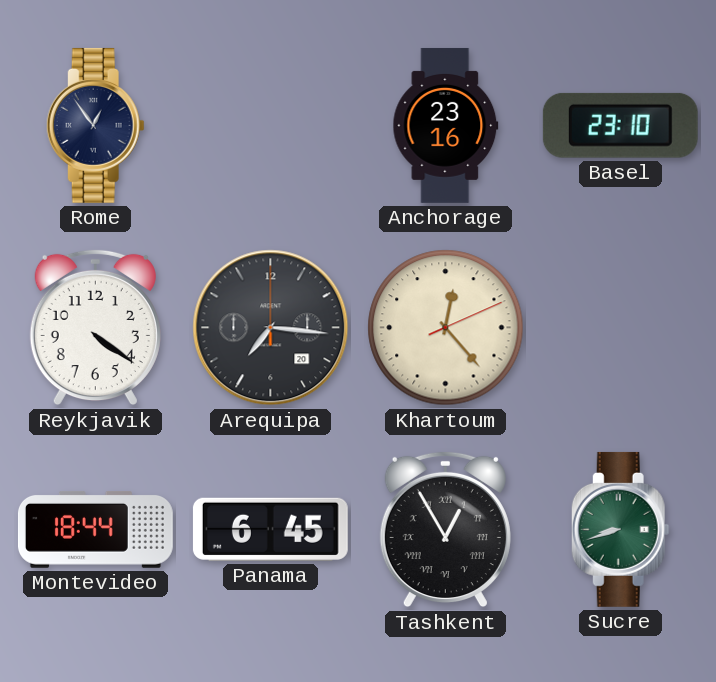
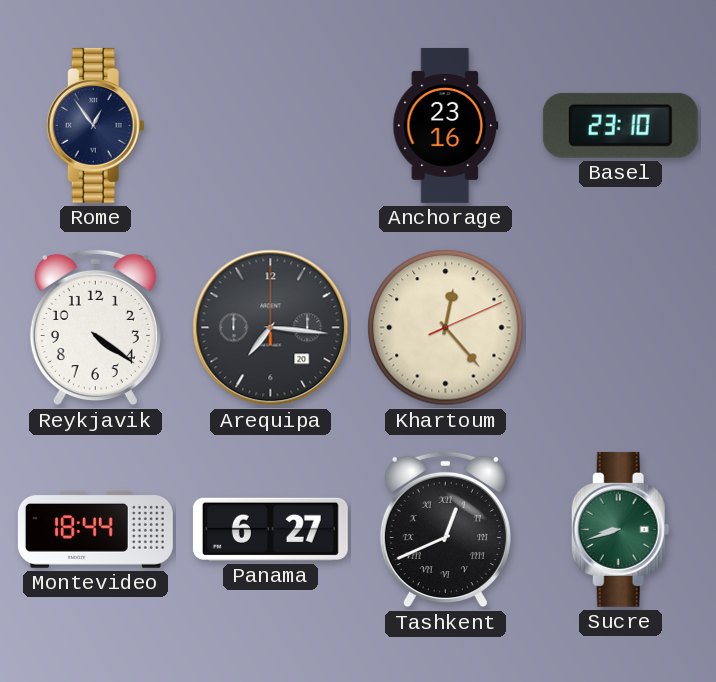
Panama: 6:45 -> 6:27
Tashkent: 12:55 -> 12:41
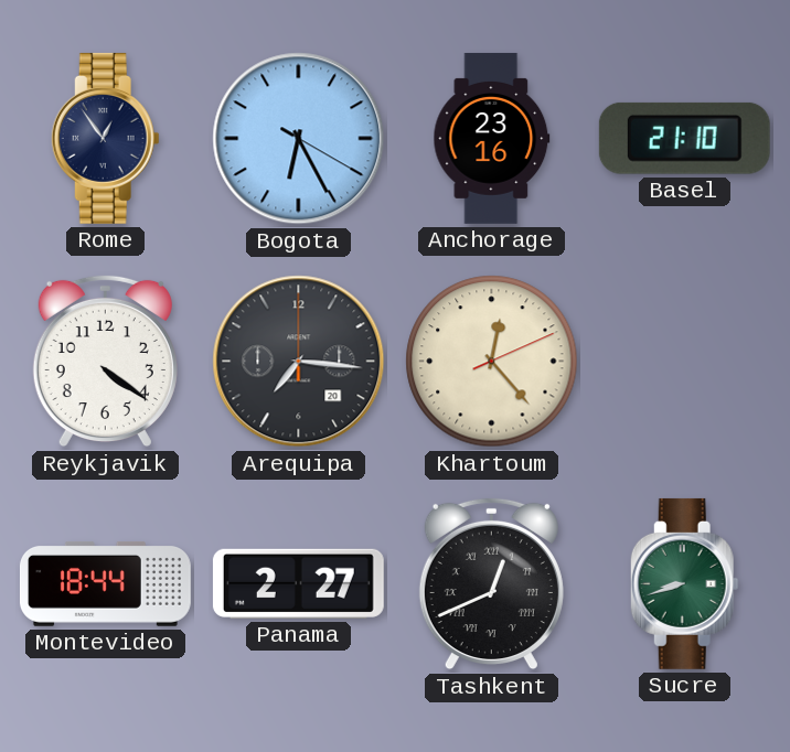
Bogota: none -> 6:25
Basel: 23:10 -> 21:10
Panama: 6:27 -> 2:27
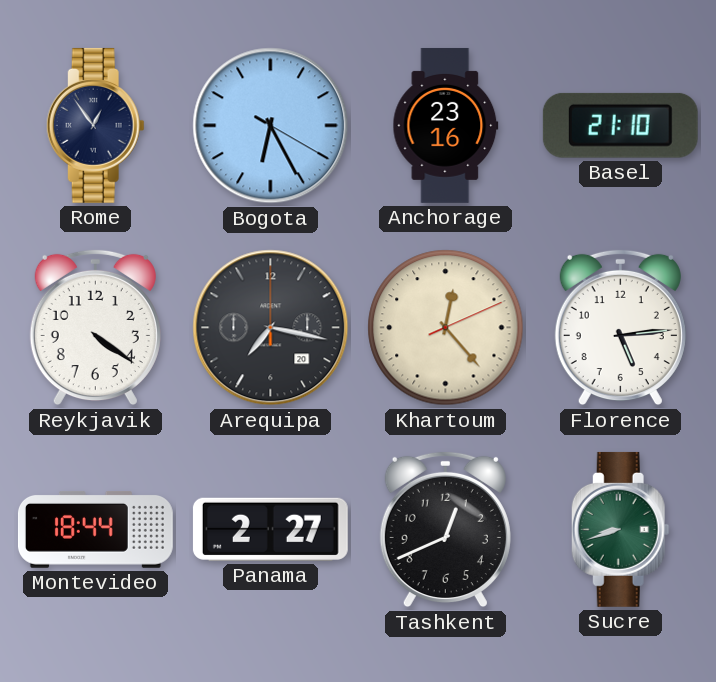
Arequipa: 7:16 -> 7:17
Florence: none -> 5:14
Tashkent numerals: Roman -> Arabic
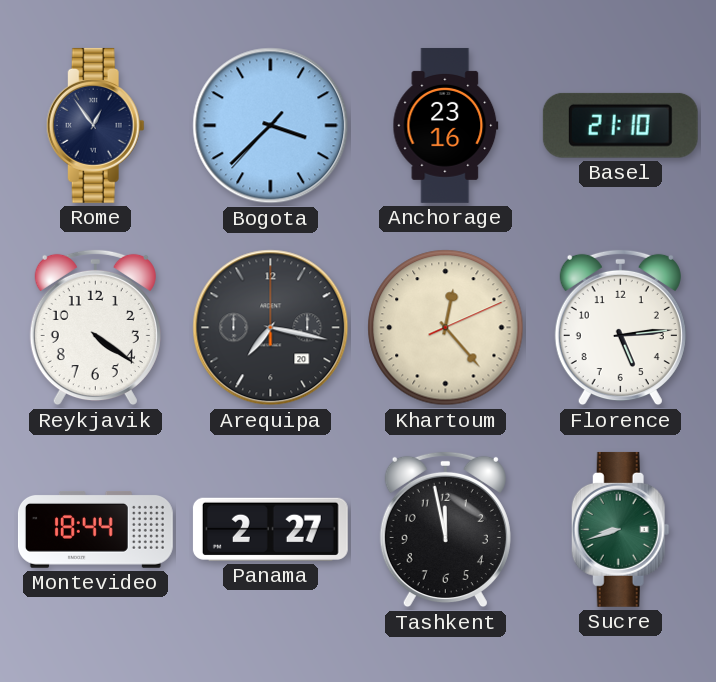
Bogota: 6:25 -> 3:37
Tashkent: 12:41 -> 11:58
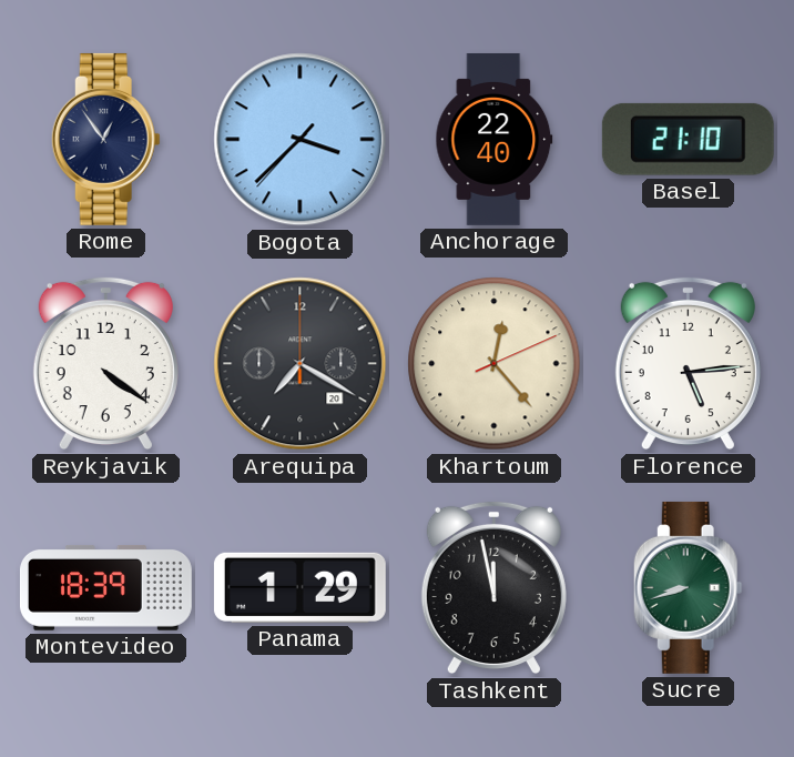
Anchorage: 23:16 -> 22:40
Arequipa: 7:17 -> 7:20
Montevideo: 18:44 -> 18:39
Panama: 2:27 -> 1:29
